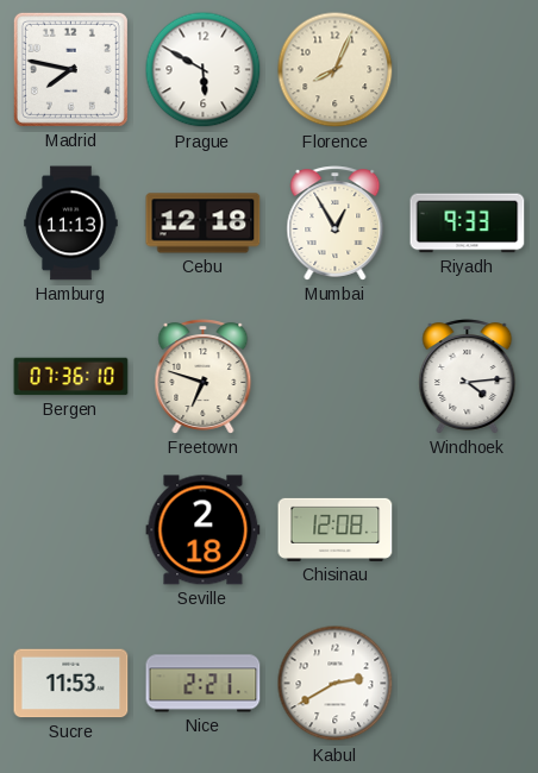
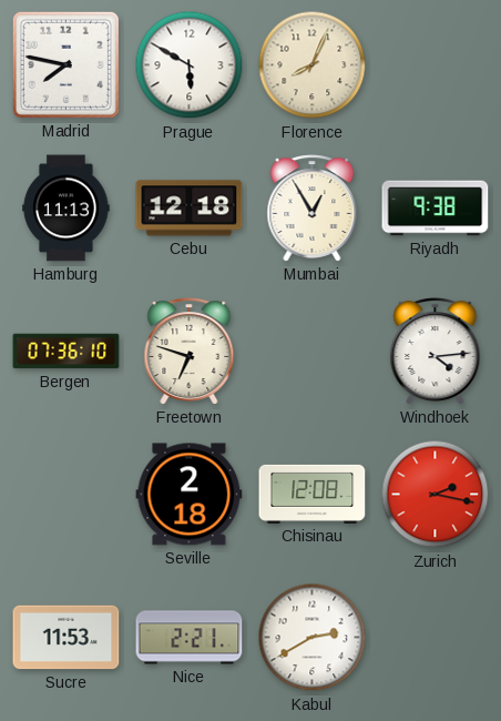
Riyadh: 9:33 -> 9:38
Zurich: none -> 2:17
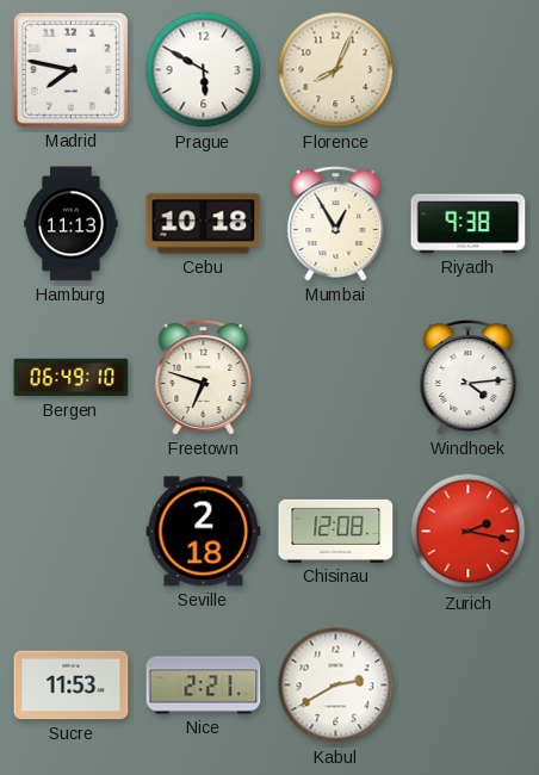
Cebu: 12:18 -> 10:18
Bergen: 07:36 -> 06:49
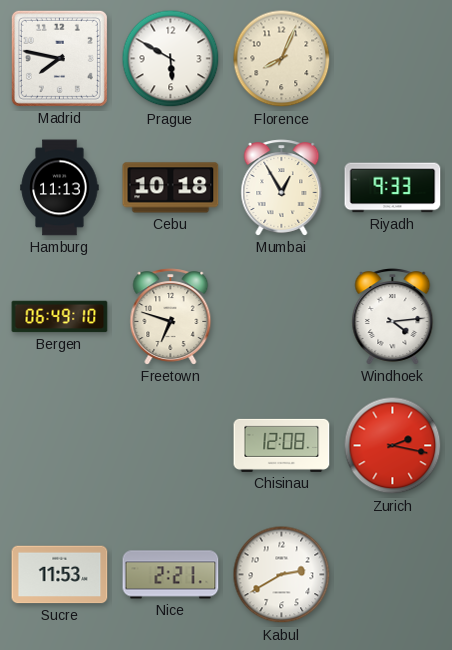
Riyadh: 9:38 -> 9:33
Seville: 2:18 -> none
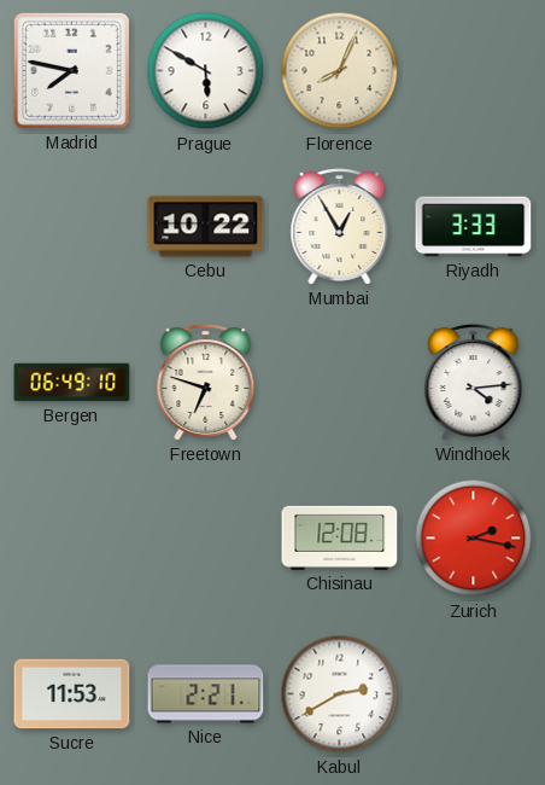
Hamburg: 11:13 -> none
Cebu: 10:18 -> 10:22
Riyadh: 9:33 -> 3:33
